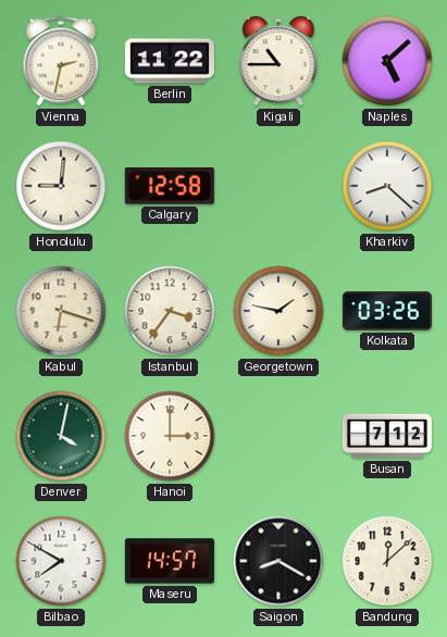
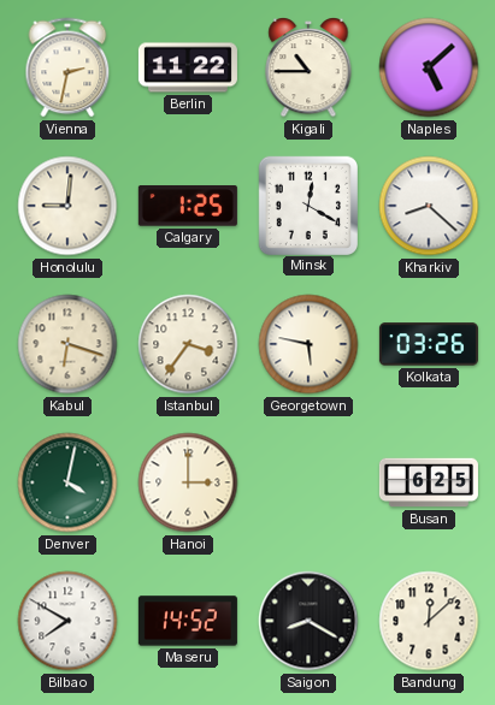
Calgary: 12:58 -> 1:25
Minsk: none -> 12:20
Georgetown: 1:47 -> 5:47
Busan: 7:12 -> 6:25
Maseru: 14:57 -> 14:52
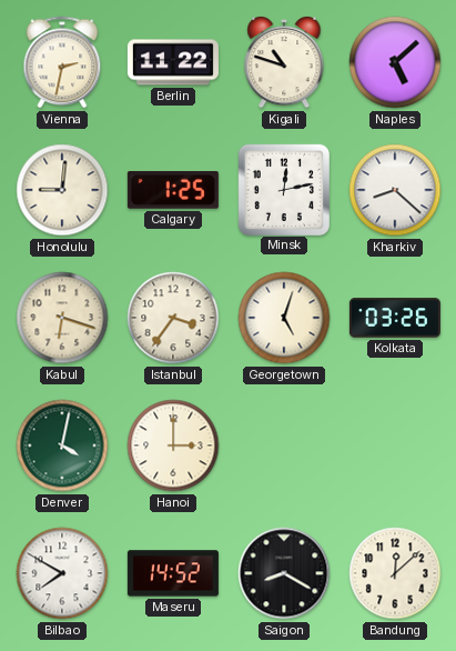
Kigali: 10:45 -> 10:48
Minsk: 12:20 -> 12:13
Georgetown: 5:47 -> 5:03
Busan: 6:25 -> none
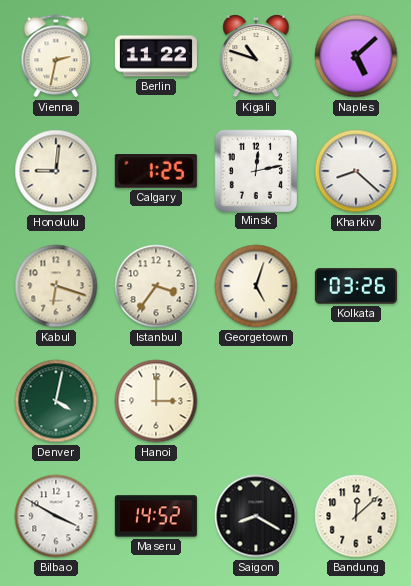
Bilbao: 7:50 -> 3:50
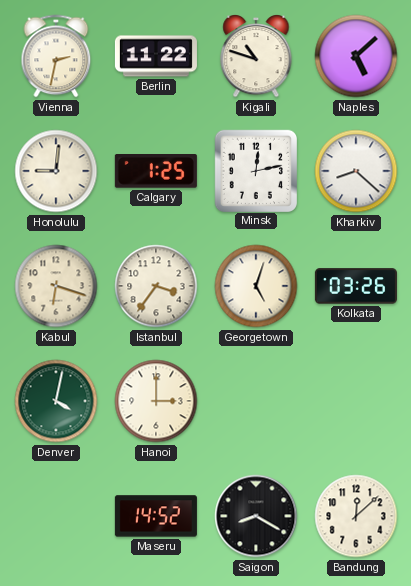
Bilbao: 3:50 -> none
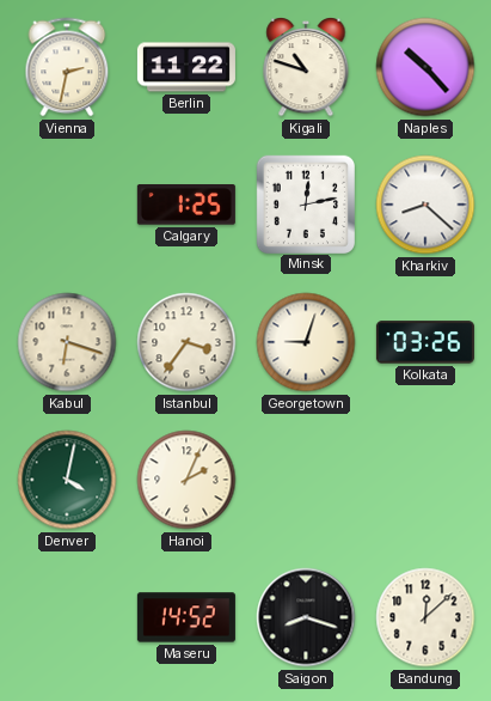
Naples: 5:08 -> 10:23
Honolulu: 9:01 -> none
Georgetown: 5:03 -> 9:03
Hanoi: 3:00 -> 2:04
Saigon: 8:20 -> 8:18
